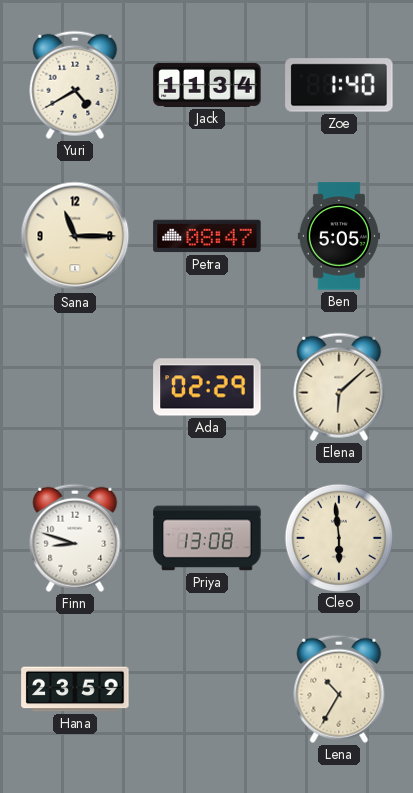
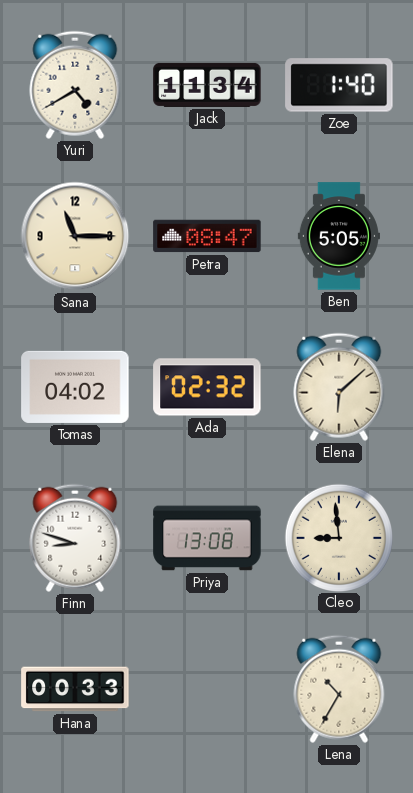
Tomas: none -> 04:02
Ada: 02:29 -> 02:32
Cleo: 5:59 -> 8:59
Hana: 23:59 -> 00:33
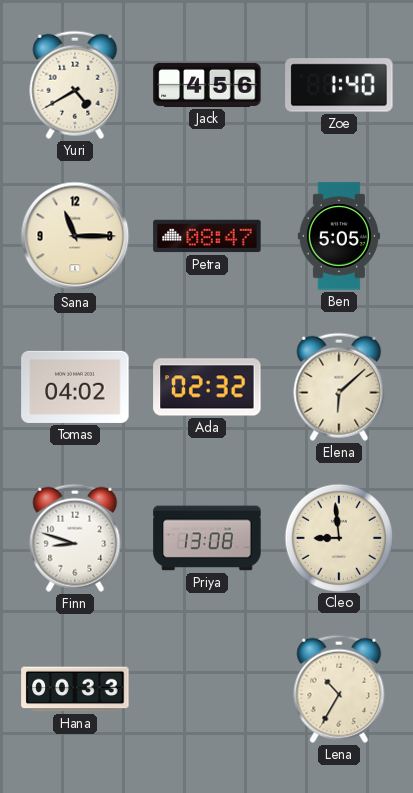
Jack: 11:34 -> 4:56
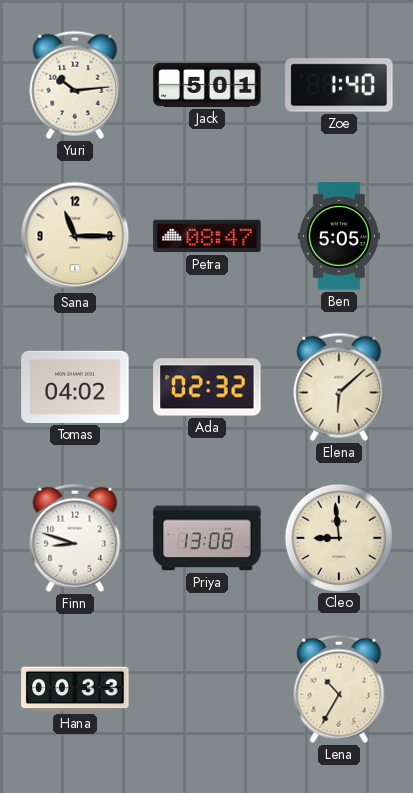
Yuri: 4:40 -> 10:14
Jack: 4:56 -> 5:01
